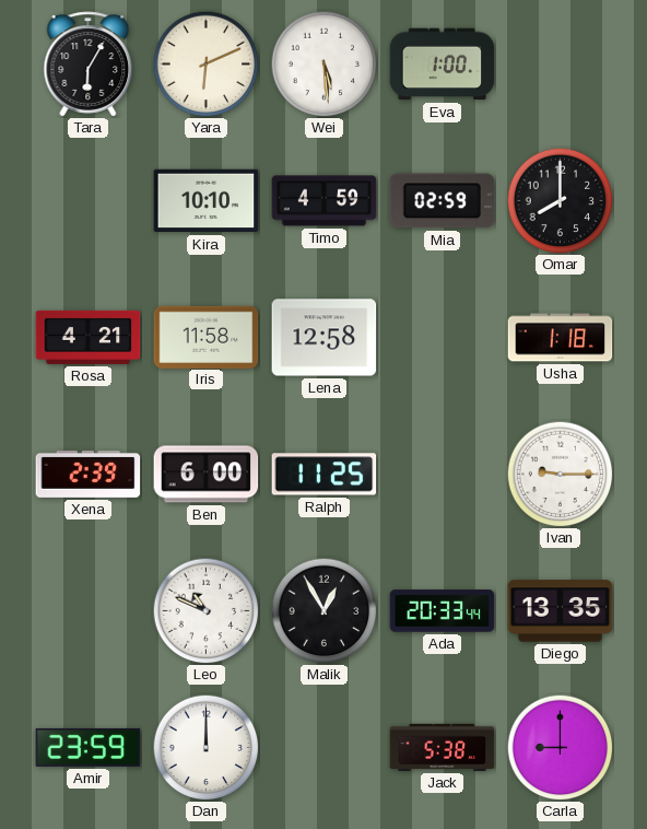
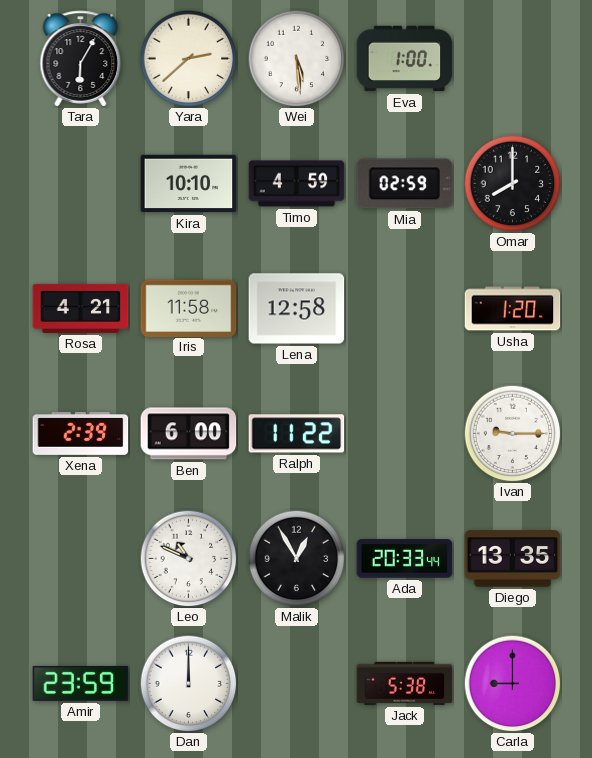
Yara: 6:11 -> 2:38
Usha: 1:18 -> 1:20
Ralph: 11:25 -> 11:22
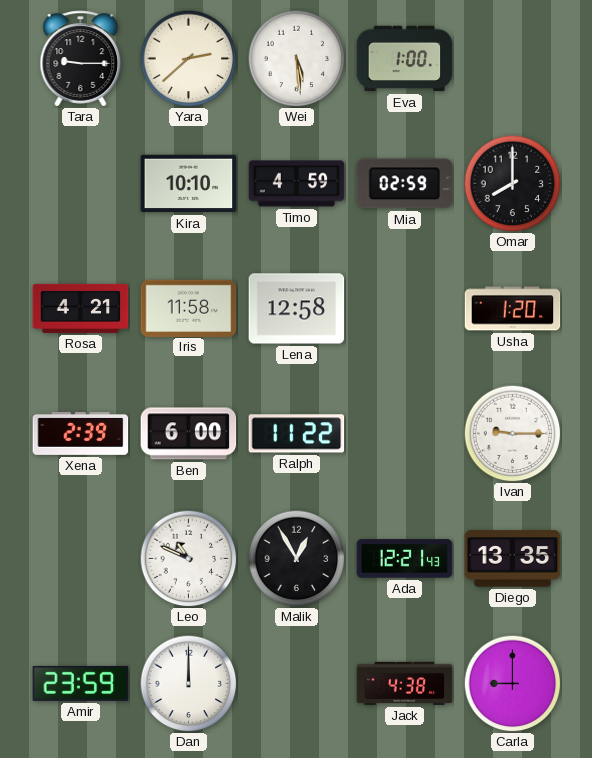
Tara: 6:05 -> 9:15
Ada: 20:33 -> 12:21
Jack: 5:38 -> 4:38
